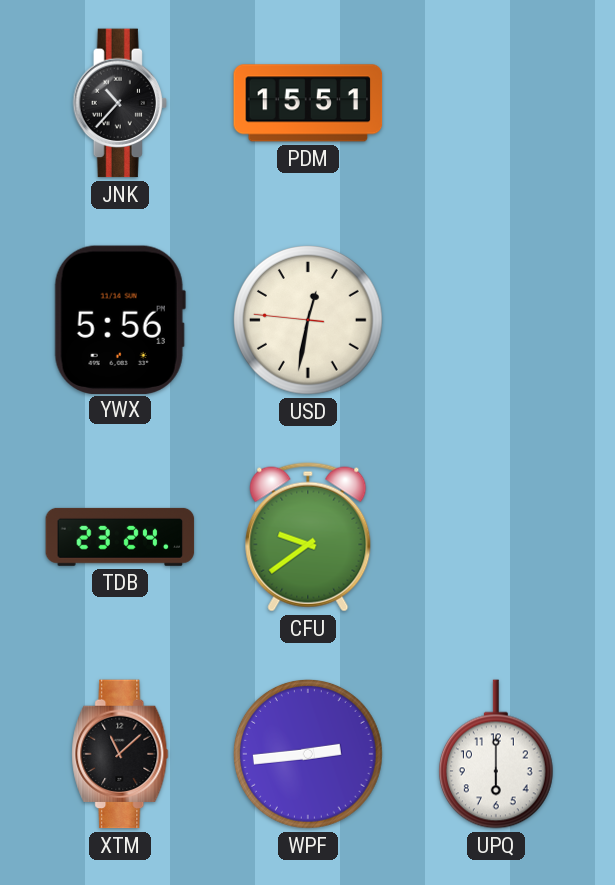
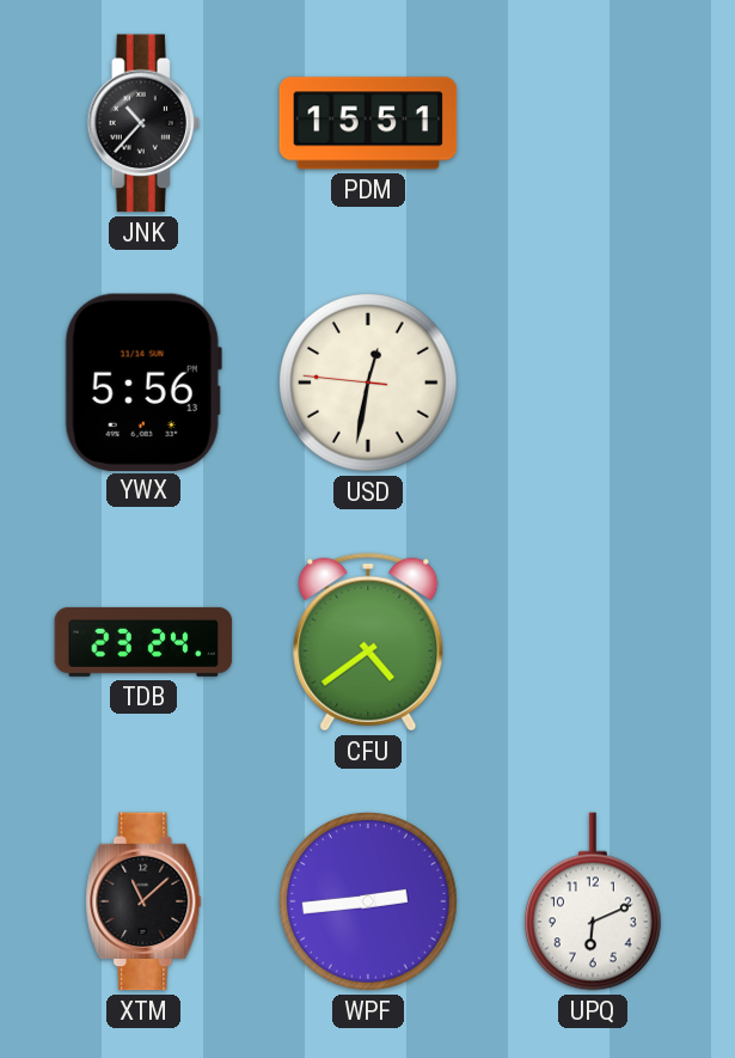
CFU: 9:39 -> 4:39
UPQ: 6:00 -> 6:11
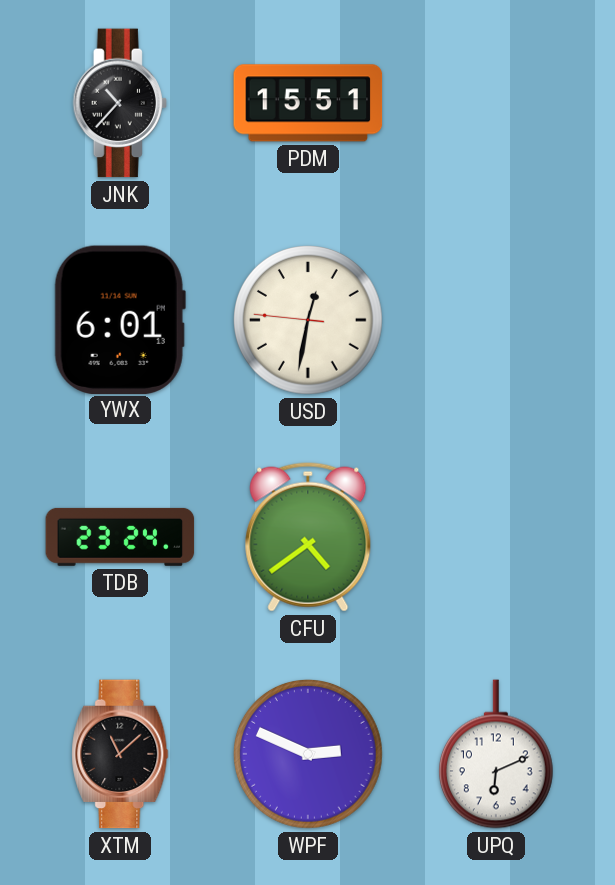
YWX: 5:56 -> 6:01
WPF: 2:44 -> 2:49
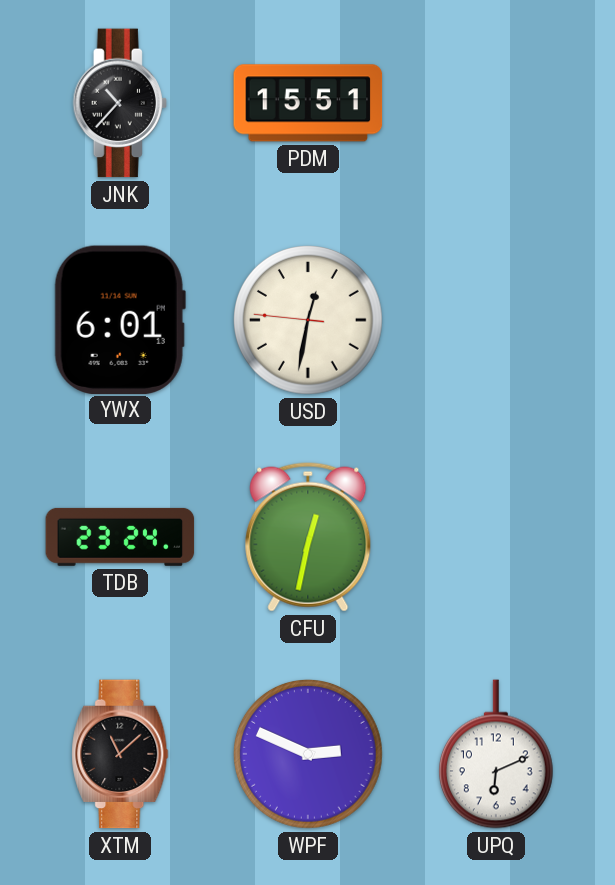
CFU: 4:39 -> 12:32
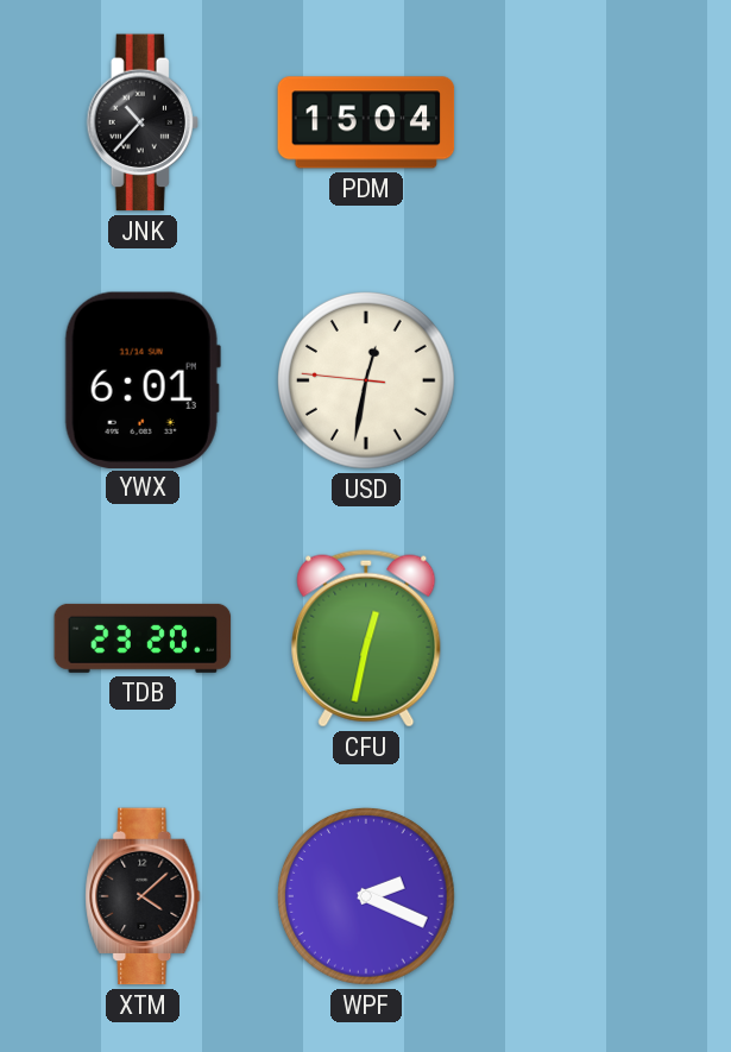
PDM: 15:51 -> 15:04
TDB: 23:24 -> 23:20
XTM: 11:08 -> 4:08
WPF: 2:49 -> 2:19
UPQ: 6:11 -> none
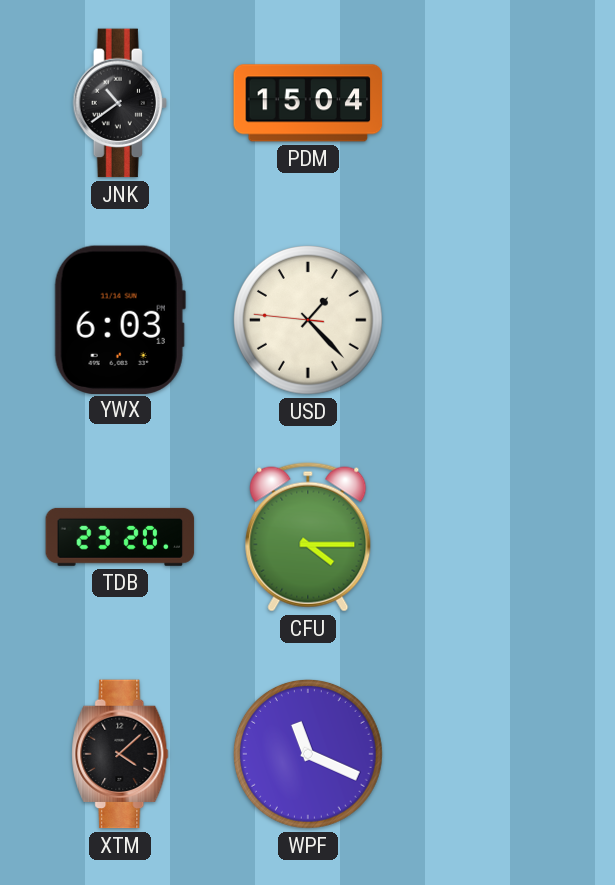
JNK: 10:37 -> 10:39
YWX: 6:01 -> 6:03
USD: 12:31 -> 1:22
CFU: 12:32 -> 4:15
WPF: 2:19 -> 11:19
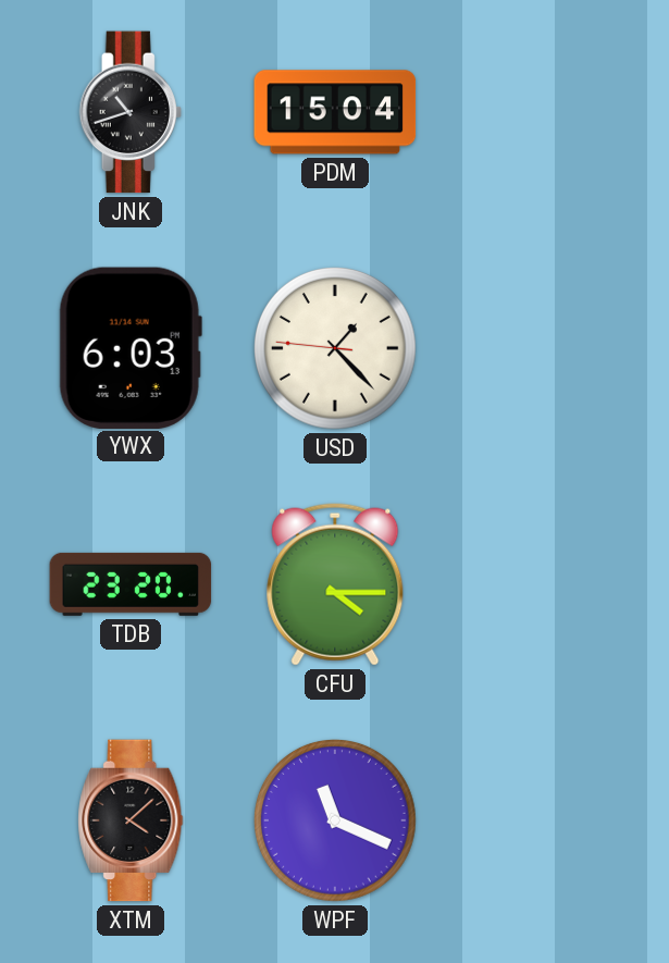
JNK: 10:39 -> 10:42
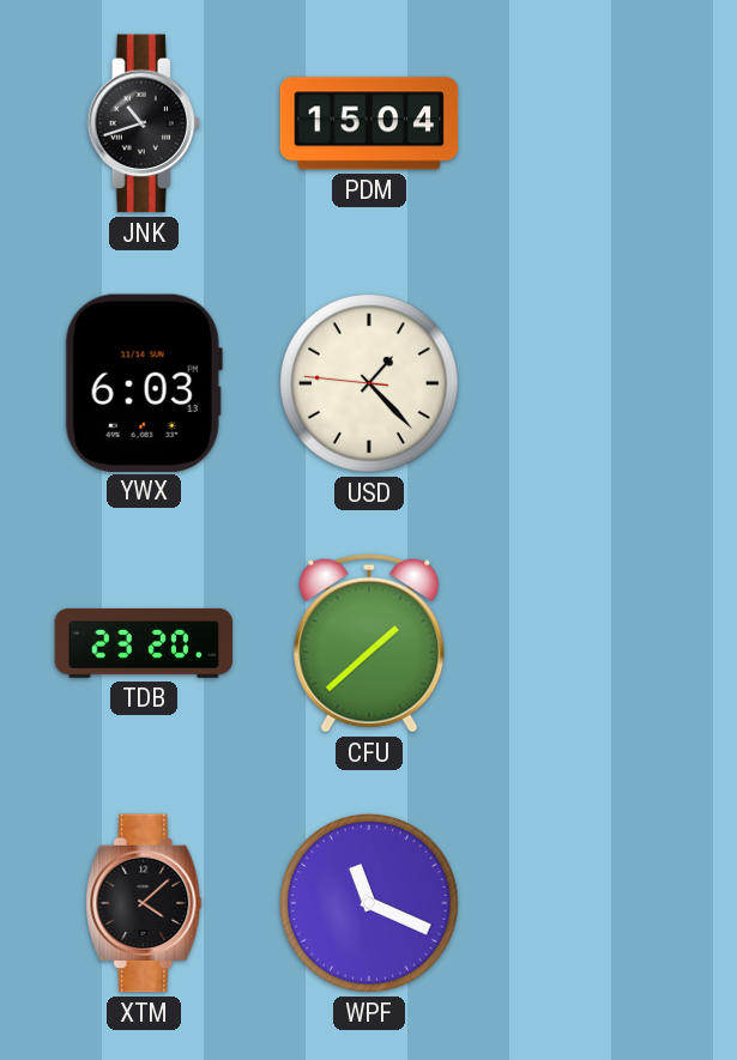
CFU: 4:15 -> 1:38
